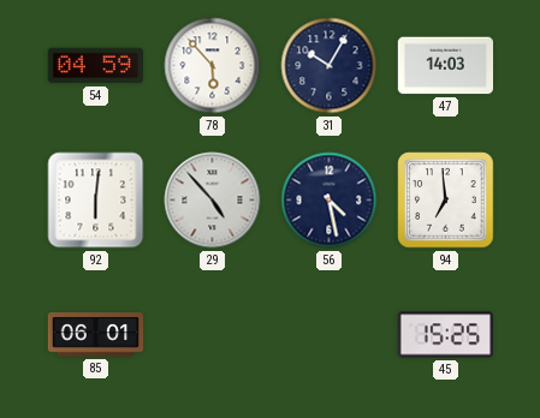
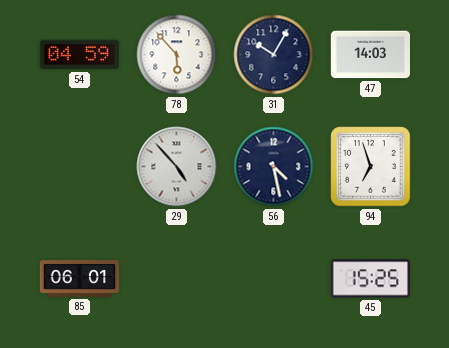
92: 6:01 -> none
94: 6:59 -> 6:57
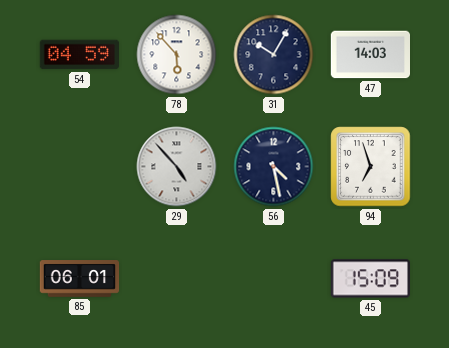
45: 15:25 -> 15:09
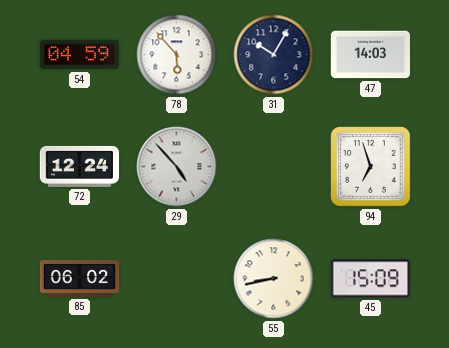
72: none -> 12:24
56: 4:28 -> none
85: 06:01 -> 06:02
55: none -> 8:43
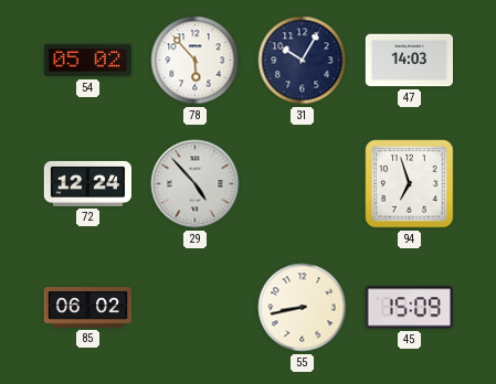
54: 04:59 -> 05:02
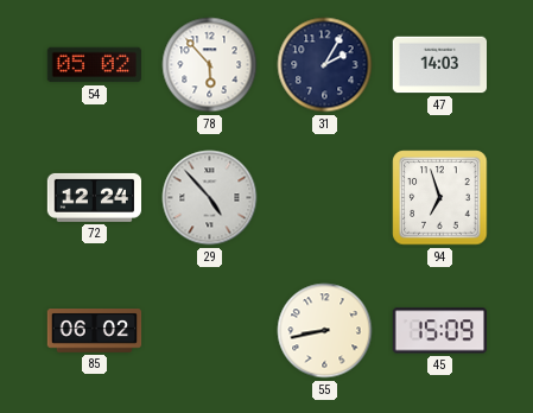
31: 10:05 -> 2:05
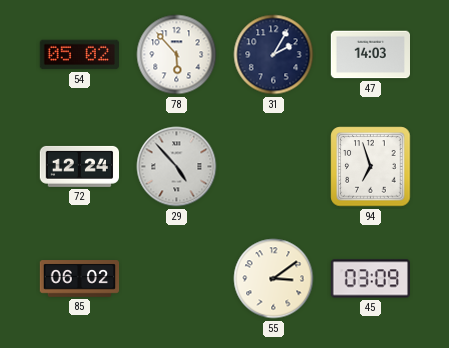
55: 8:43 -> 3:09
45: 15:09 -> 03:09
